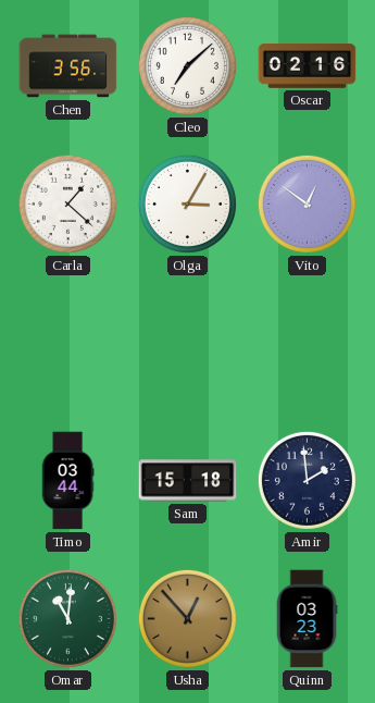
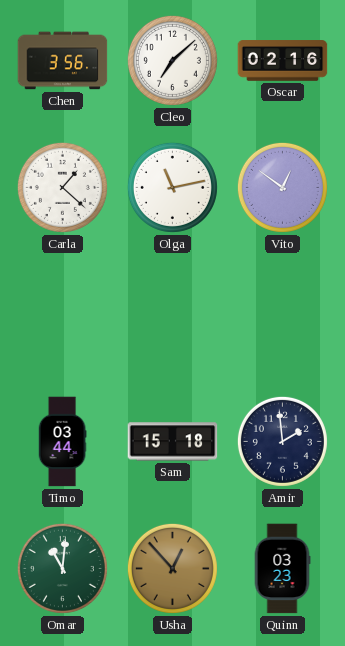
Olga: 3:05 -> 11:13
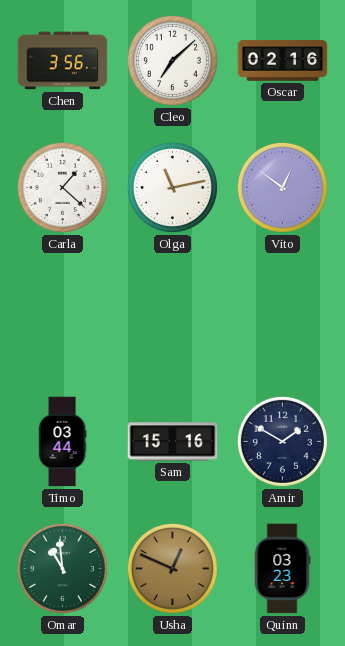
Sam: 15:18 -> 15:16
Amir: 1:59 -> 1:50
Omar: 11:01 -> 10:59
Usha: 12:53 -> 12:49
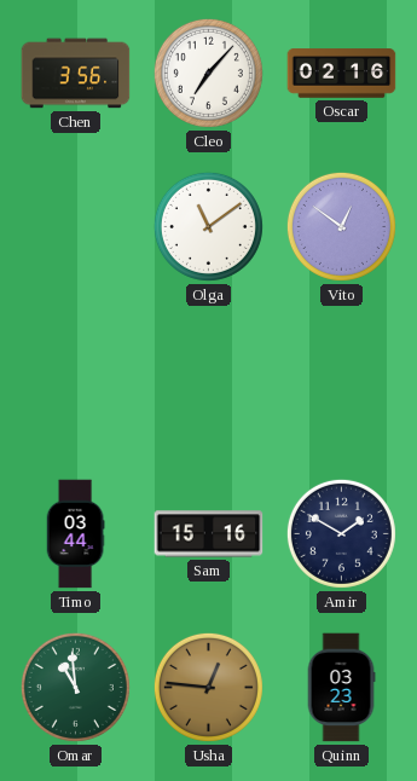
Cleo: 7:08 -> 7:07
Carla: 1:22 -> none
Olga: 11:13 -> 11:09
Usha: 12:49 -> 12:46
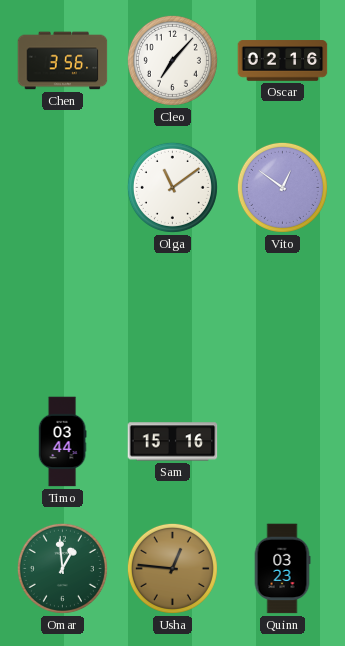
Amir: 1:50 -> none
Omar: 10:59 -> 12:59
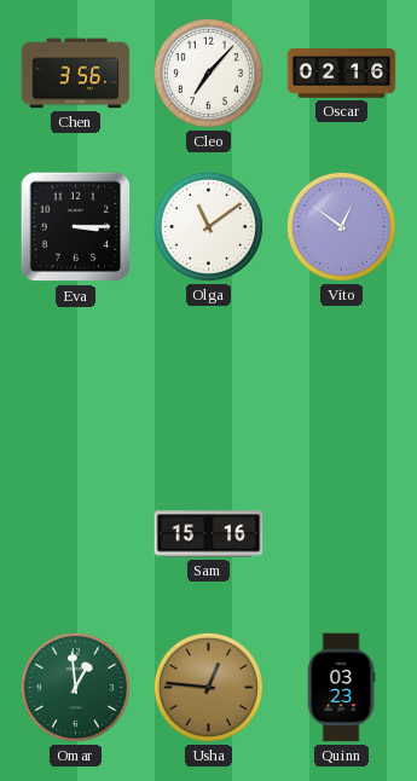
Eva: none -> 3:15
Timo: 03:44 -> none
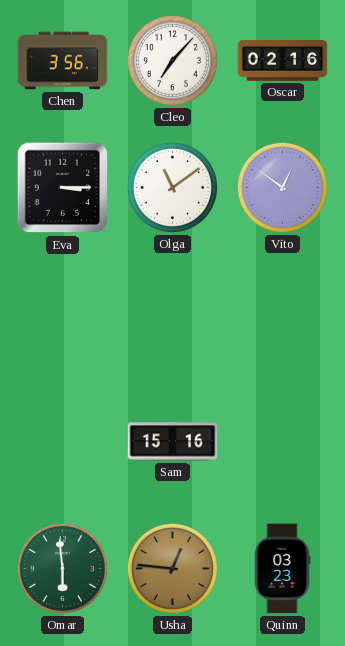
Omar: 12:59 -> 5:59
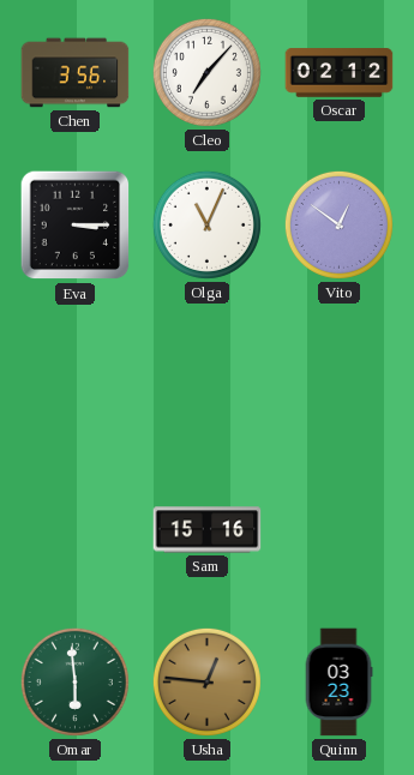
Oscar: 02:16 -> 02:12
Olga: 11:09 -> 11:04
